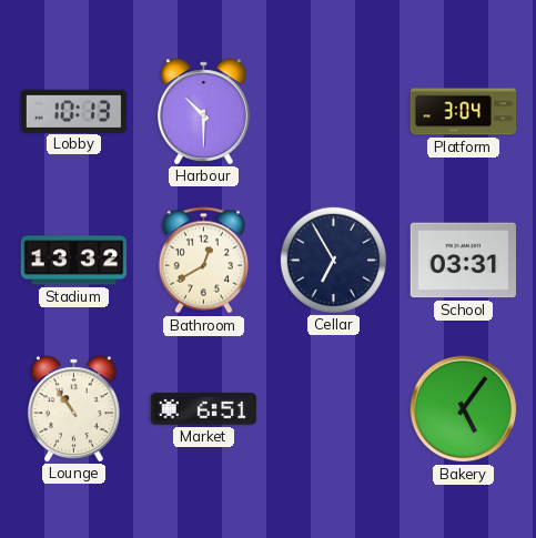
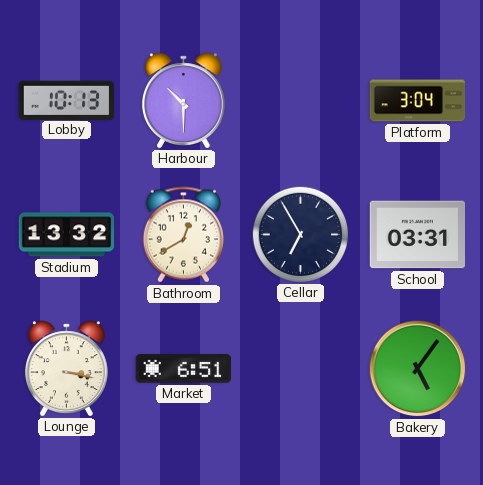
Lounge: 10:54 -> 3:17
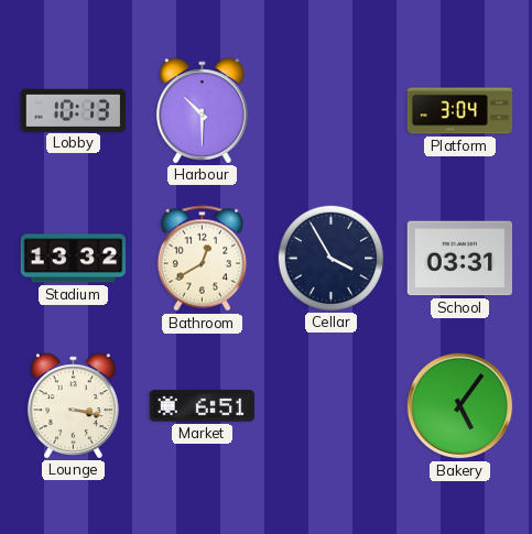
Cellar: 6:55 -> 3:55
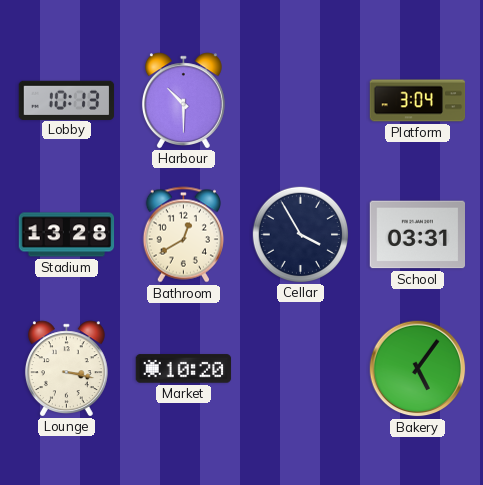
Stadium: 13:32 -> 13:28
Market: 6:51 -> 10:20
